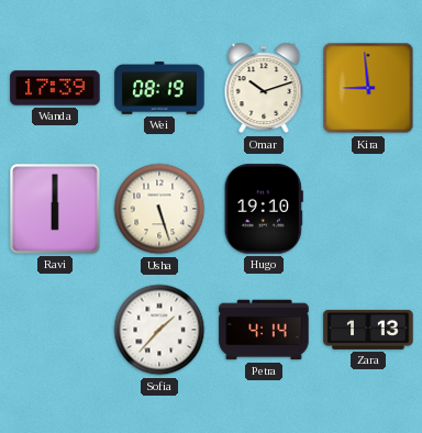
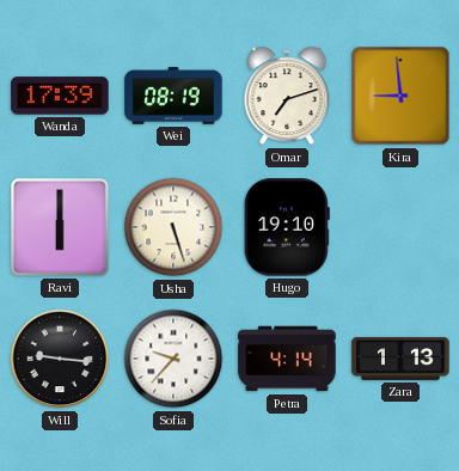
Omar: 10:12 -> 7:12
Will: none -> 9:16
Sofia: 1:37 -> 9:37
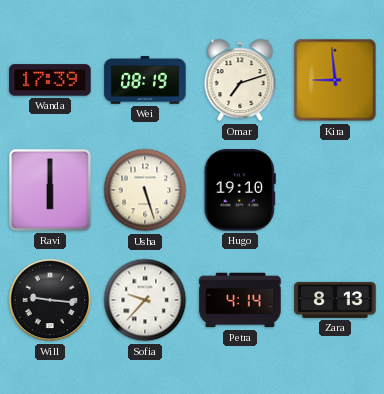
Zara: 1:13 -> 8:13
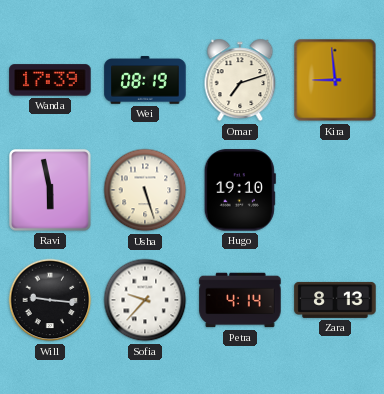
Ravi: 6:00 -> 5:58
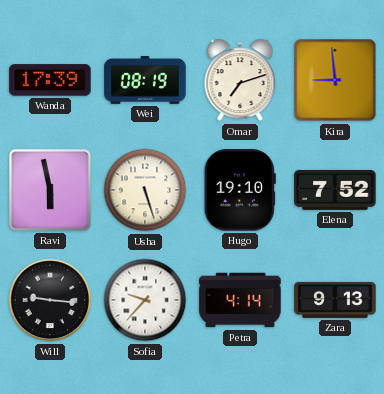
Elena: none -> 7:52
Zara: 8:13 -> 9:13
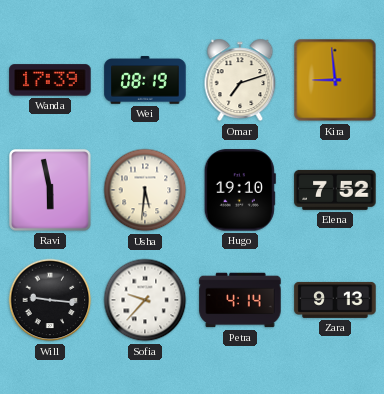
Usha: 5:27 -> 5:31
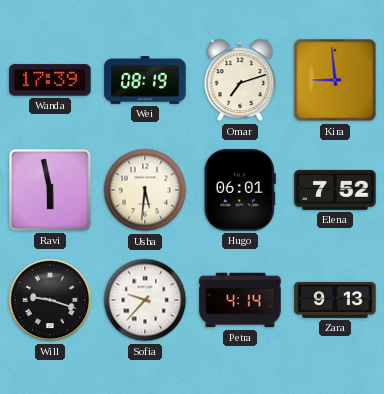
Hugo: 19:10 -> 06:01
Will: 9:16 -> 9:18
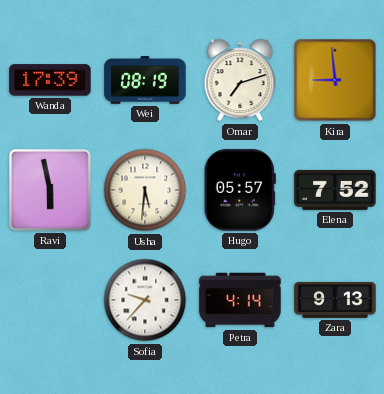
Hugo: 06:01 -> 05:57
Will: 9:18 -> none
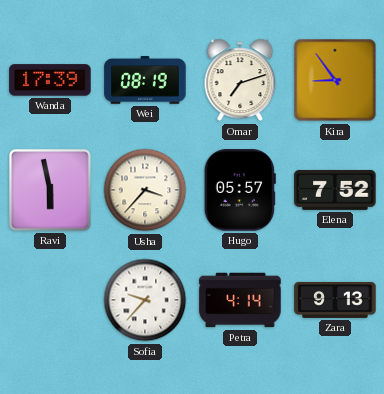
Kira: 8:59 -> 8:54
Usha: 5:31 -> 3:37
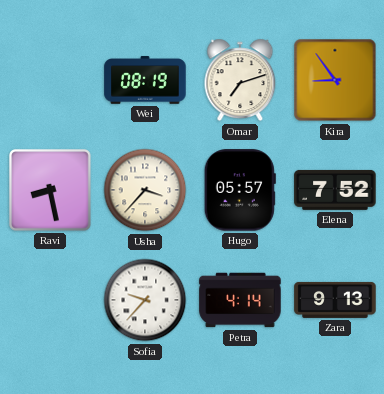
Wanda: 17:39 -> none
Ravi: 5:58 -> 8:28
